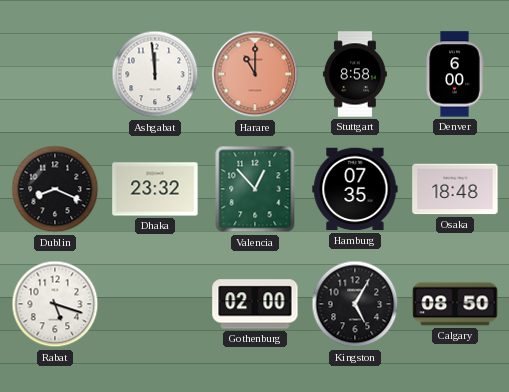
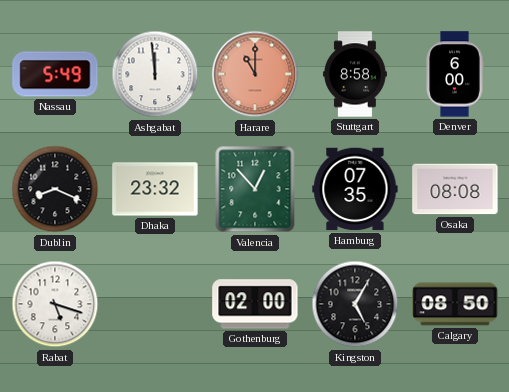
Nassau: none -> 5:49
Osaka: 18:48 -> 08:08
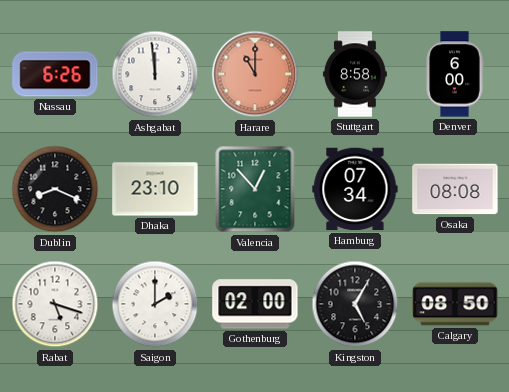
Nassau: 5:49 -> 6:26
Dhaka: 23:32 -> 23:10
Hamburg: 07:35 -> 07:34
Saigon: none -> 2:00
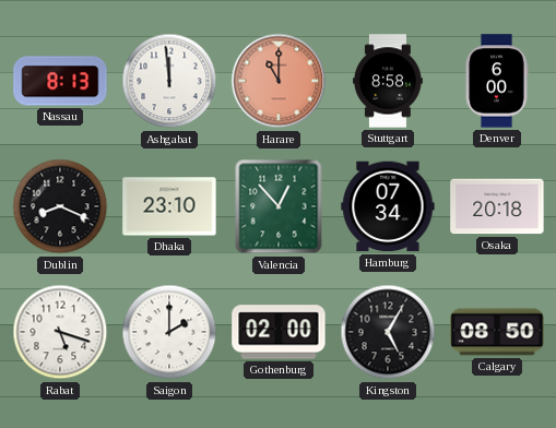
Nassau: 6:26 -> 8:13
Osaka: 08:08 -> 20:18
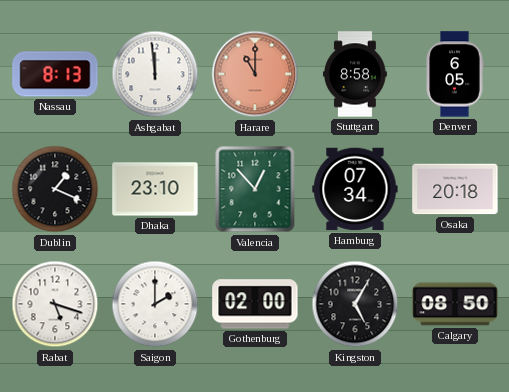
Denver: 6:00 -> 6:05
Dublin: 8:19 -> 1:19
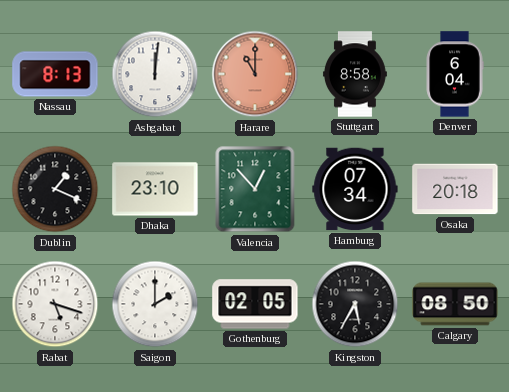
Ashgabat: 11:59 -> 12:01
Denver: 6:05 -> 6:04
Gothenburg: 02:00 -> 02:05
Kingston: 5:05 -> 5:35
